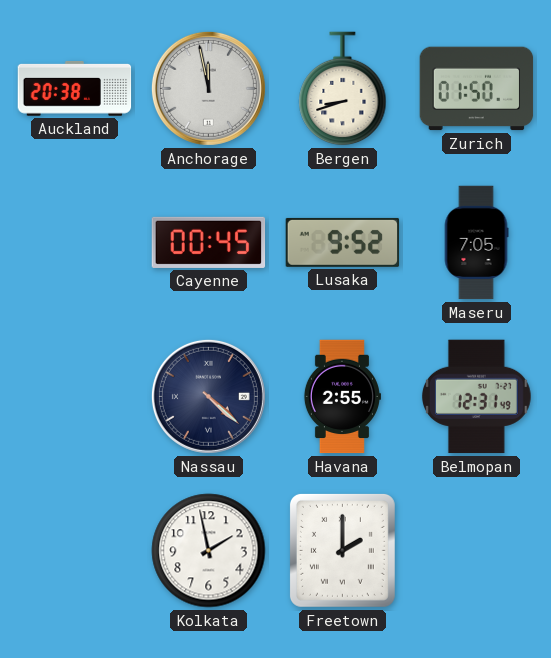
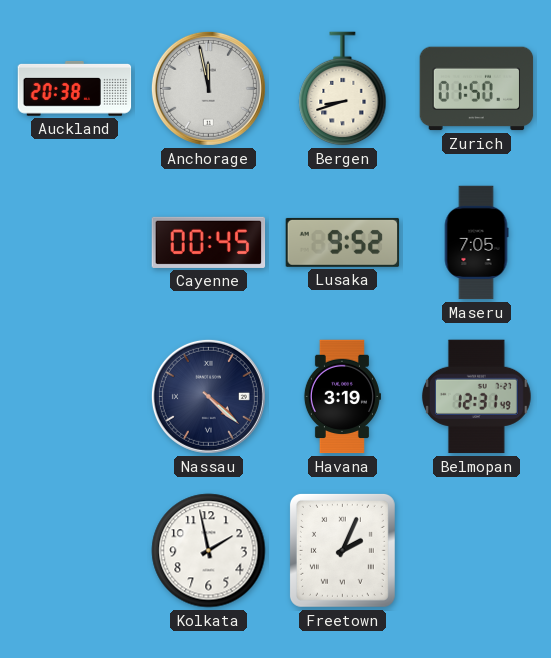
Havana: 2:55 -> 3:19
Freetown: 2:00 -> 2:04
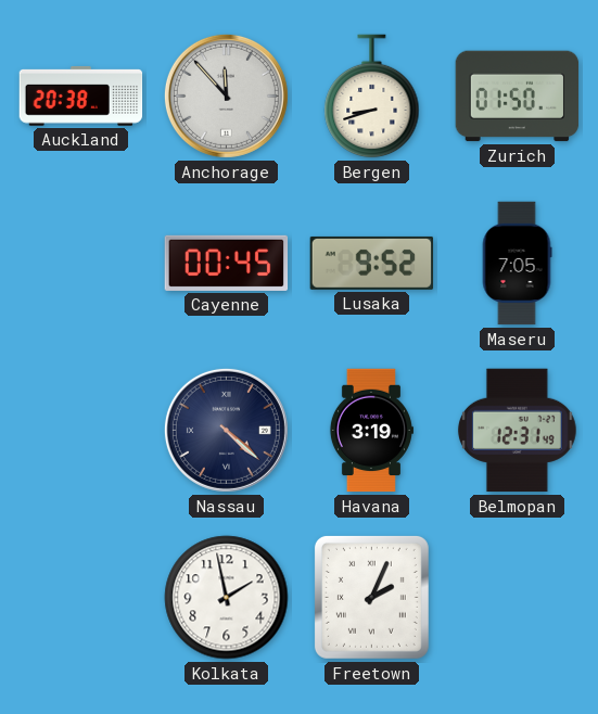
Anchorage: 11:58 -> 11:53
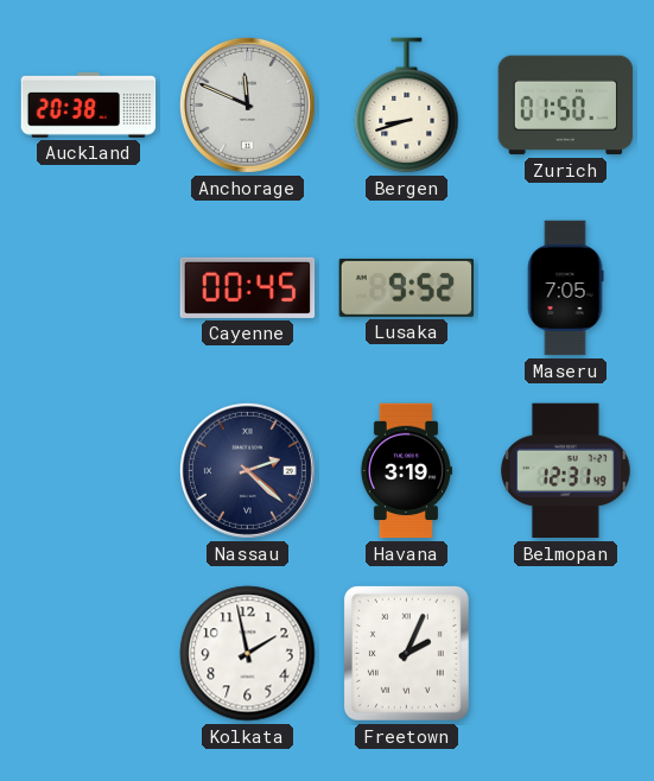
Anchorage: 11:53 -> 11:49
Nassau: 4:22 -> 2:22
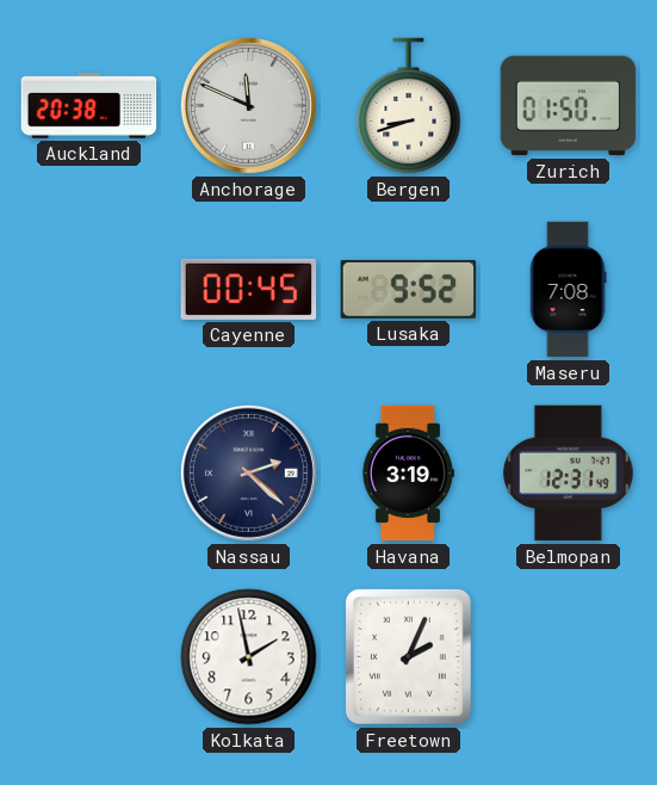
Maseru: 7:05 -> 7:08
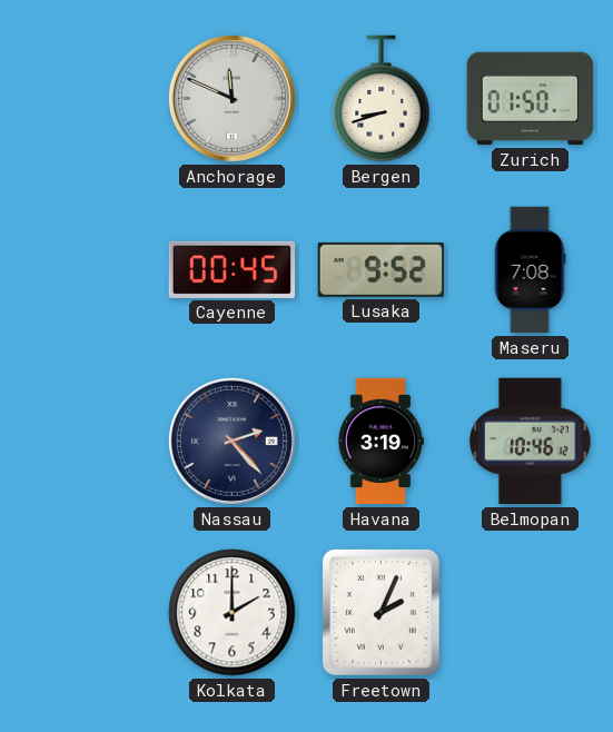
Auckland: 20:38 -> none
Nassau: 2:22 -> 2:23
Belmopan: 12:31 -> 10:46
Kolkata: 1:58 -> 2:00
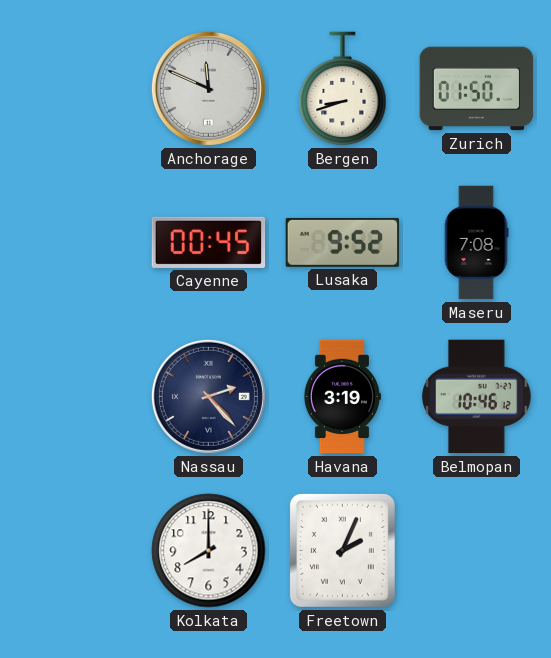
Kolkata: 2:00 -> 8:00
